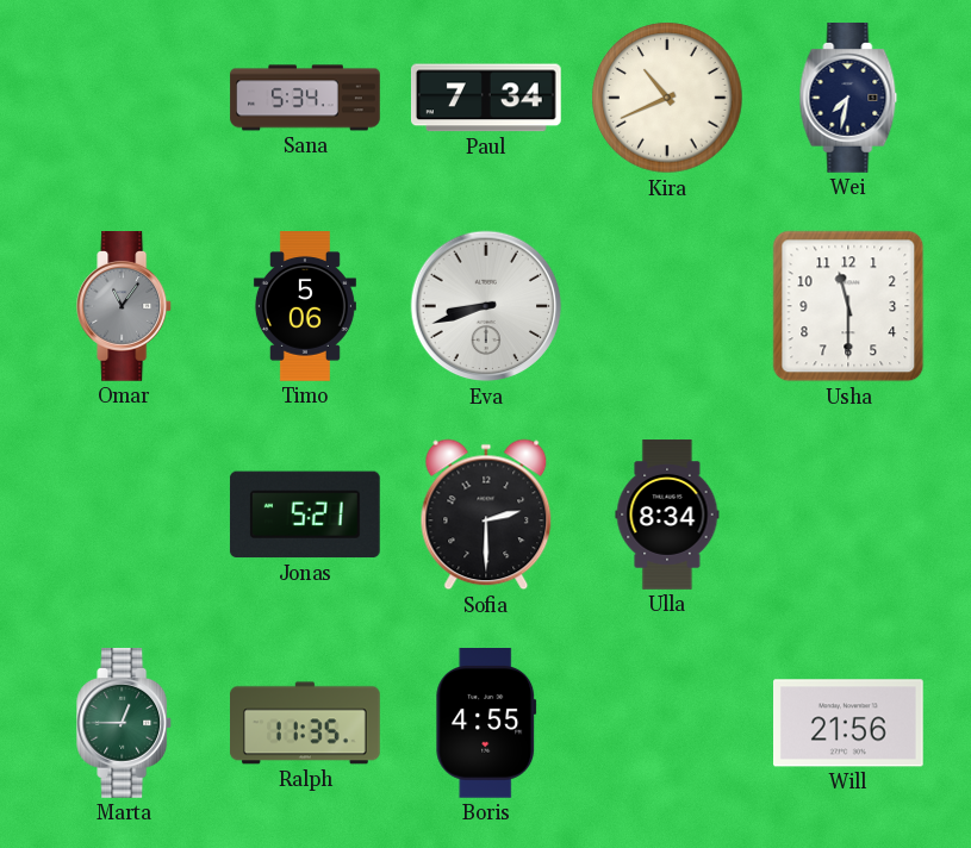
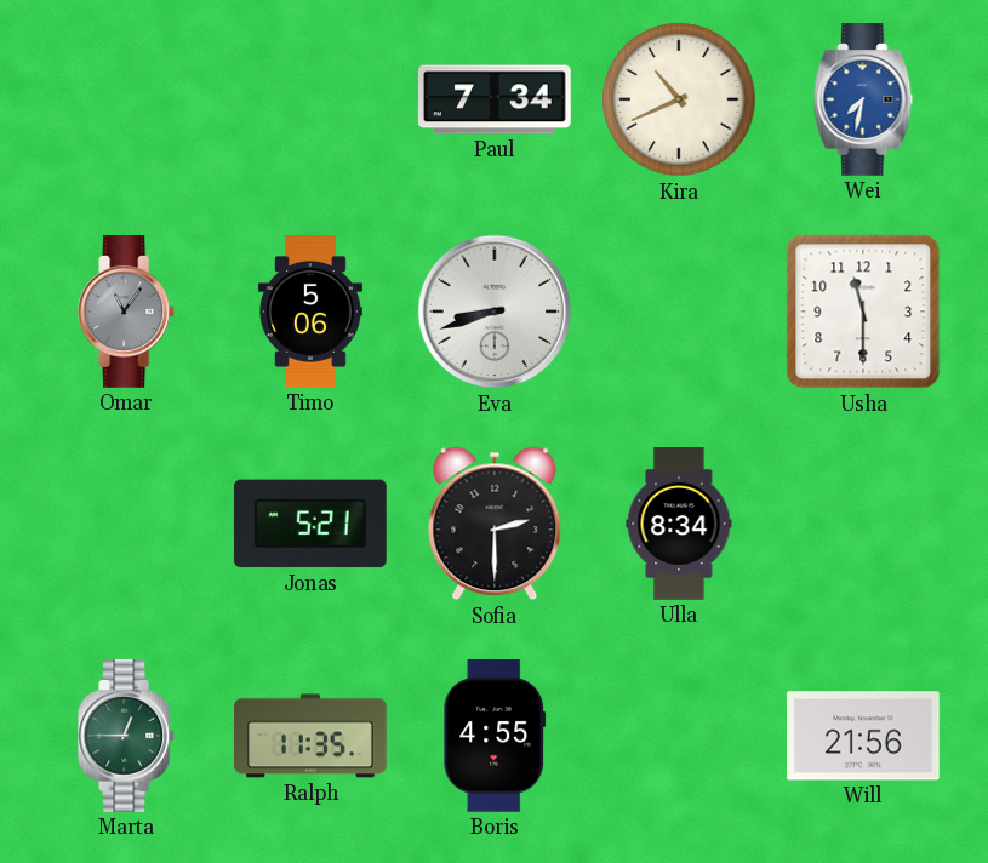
Sana: 5:34 -> none
Wei dial: navy -> blue
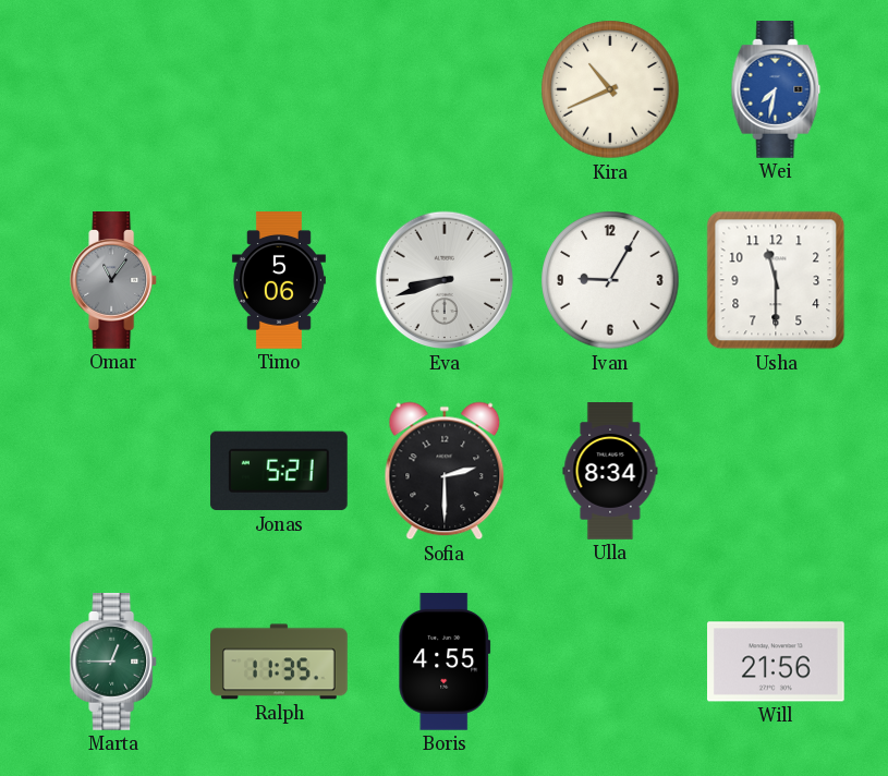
Paul: 7:34 -> none
Ivan: none -> 9:05
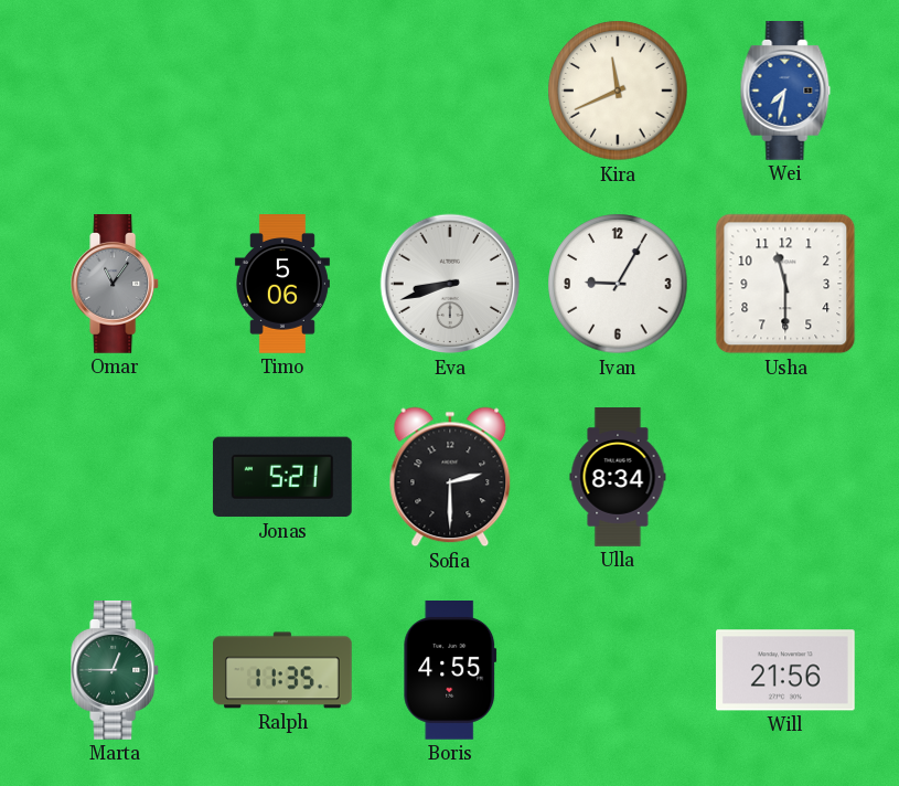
Kira: 10:41 -> 11:41
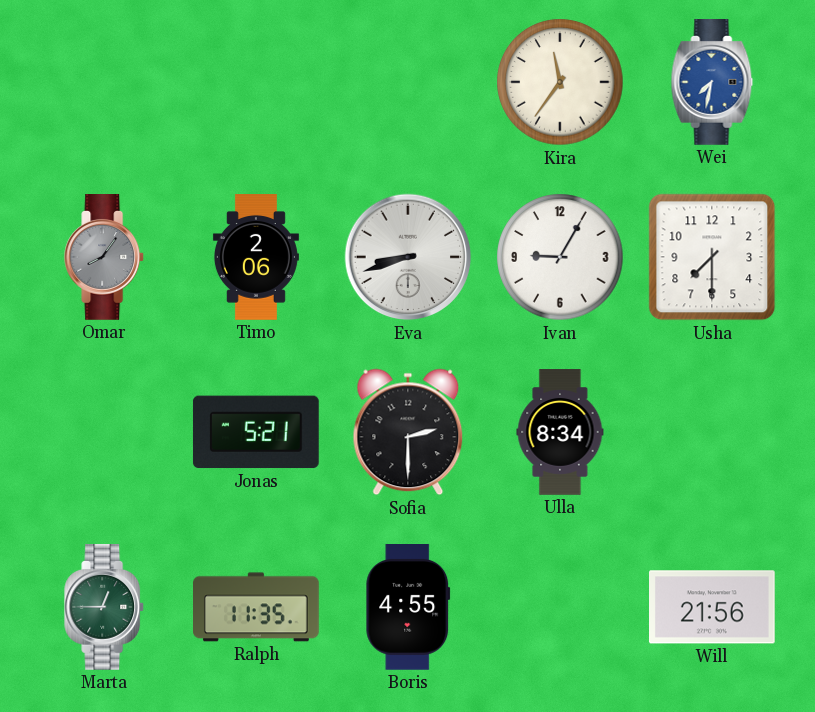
Kira: 11:41 -> 11:36
Omar: 11:06 -> 8:06
Timo: 5:06 -> 2:06
Usha: 11:30 -> 7:30
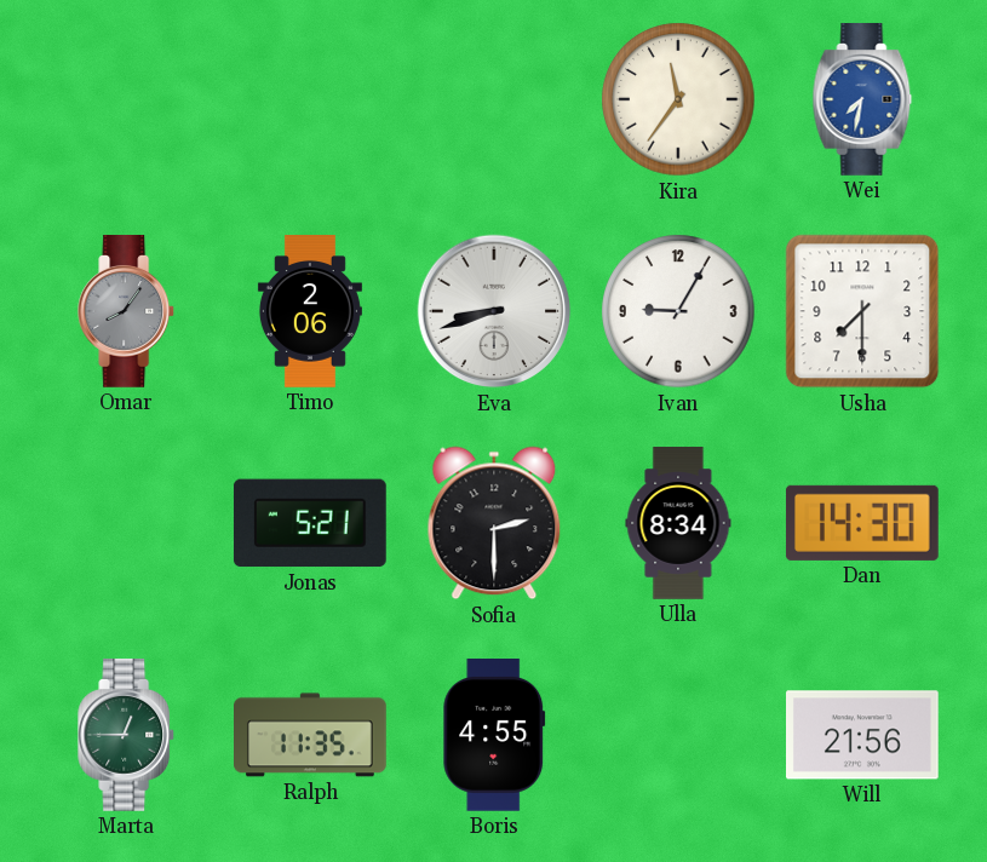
Dan: none -> 14:30
